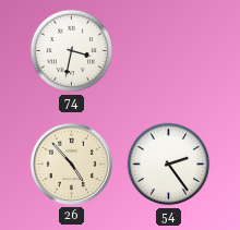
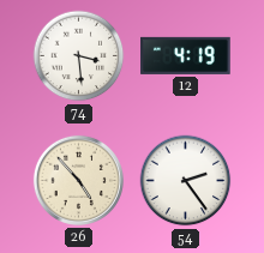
74: 3:32 -> 3:29
12: none -> 4:19
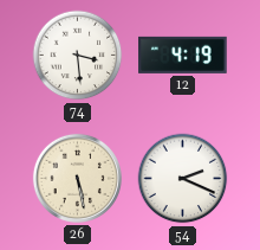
26: 4:53 -> 5:28
54: 2:24 -> 2:19
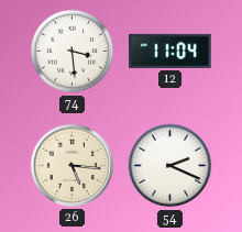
12: 4:19 -> 11:04
26: 5:28 -> 5:16
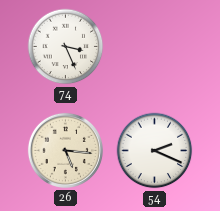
74: 3:29 -> 3:26
12: 11:04 -> none
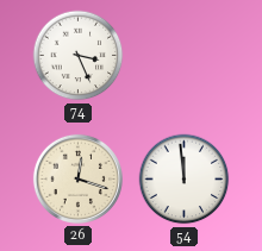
26: 5:16 -> 12:18
54: 2:19 -> 11:59
